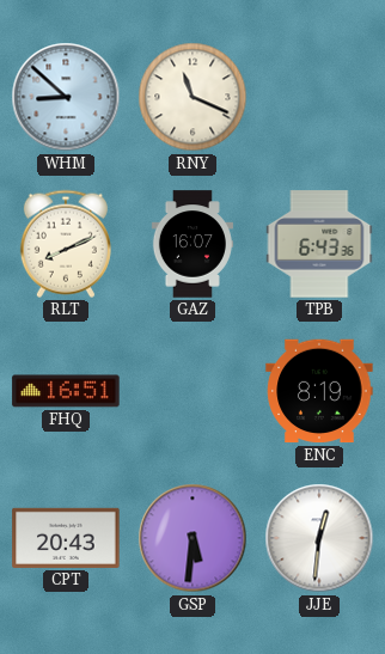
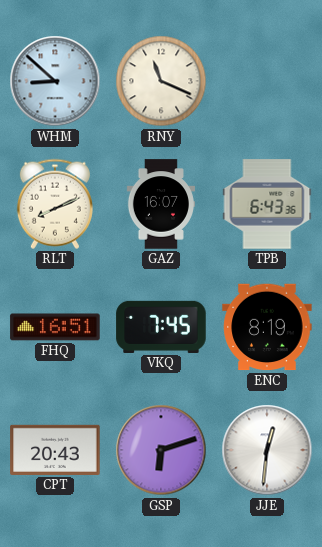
VKQ: none -> 7:45
GSP: 5:31 -> 6:12
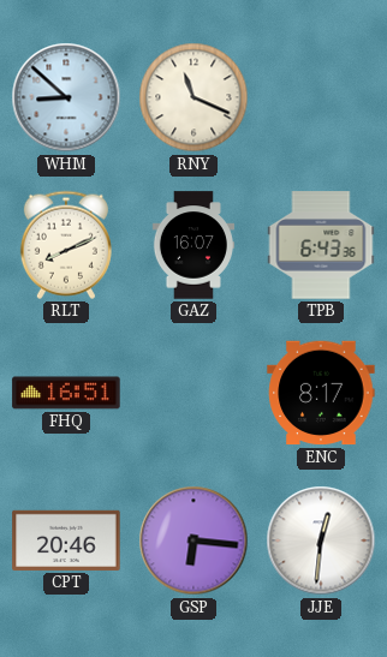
VKQ: 7:45 -> none
ENC: 8:19 -> 8:17
CPT: 20:43 -> 20:46
GSP: 6:12 -> 6:16
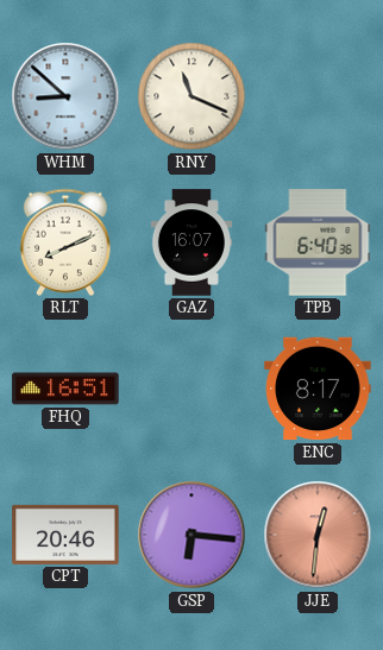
TPB: 6:43 -> 6:40
JJE dial: white -> salmon
